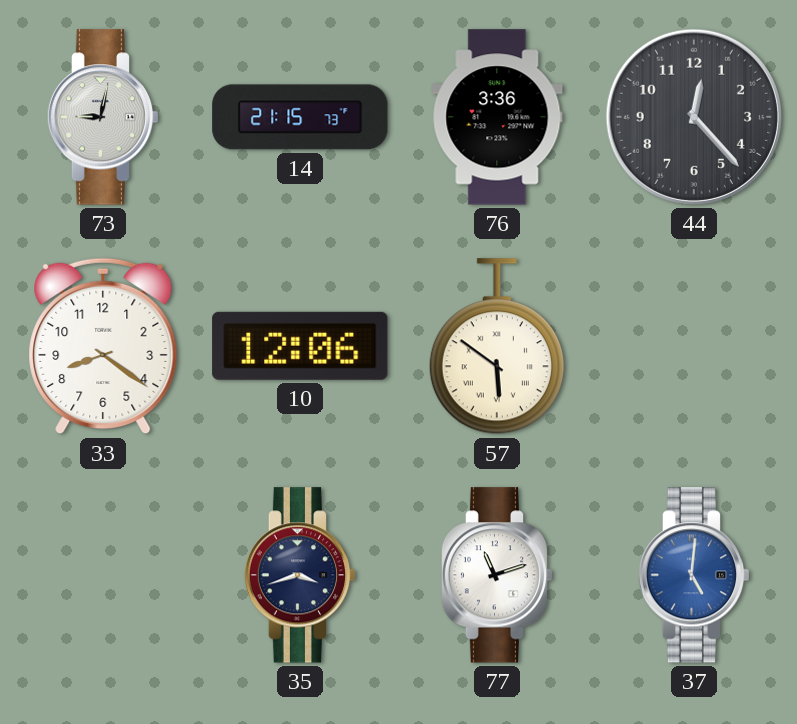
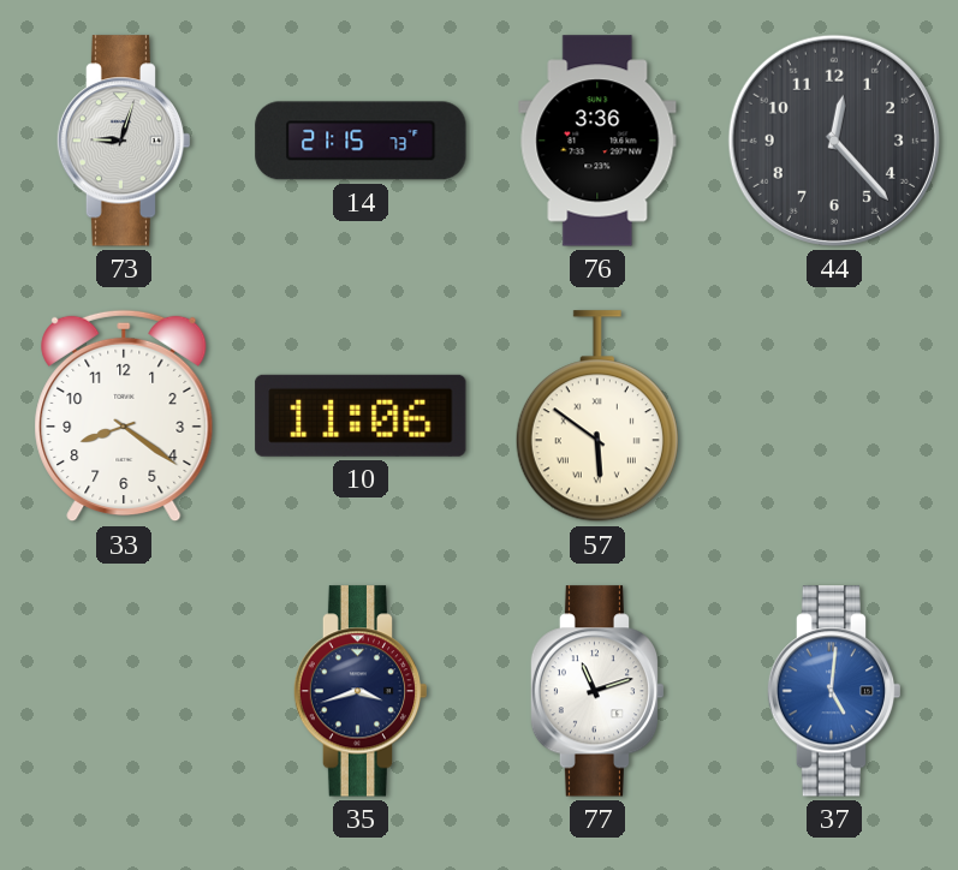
73: 9:02 -> 9:03
10: 12:06 -> 11:06
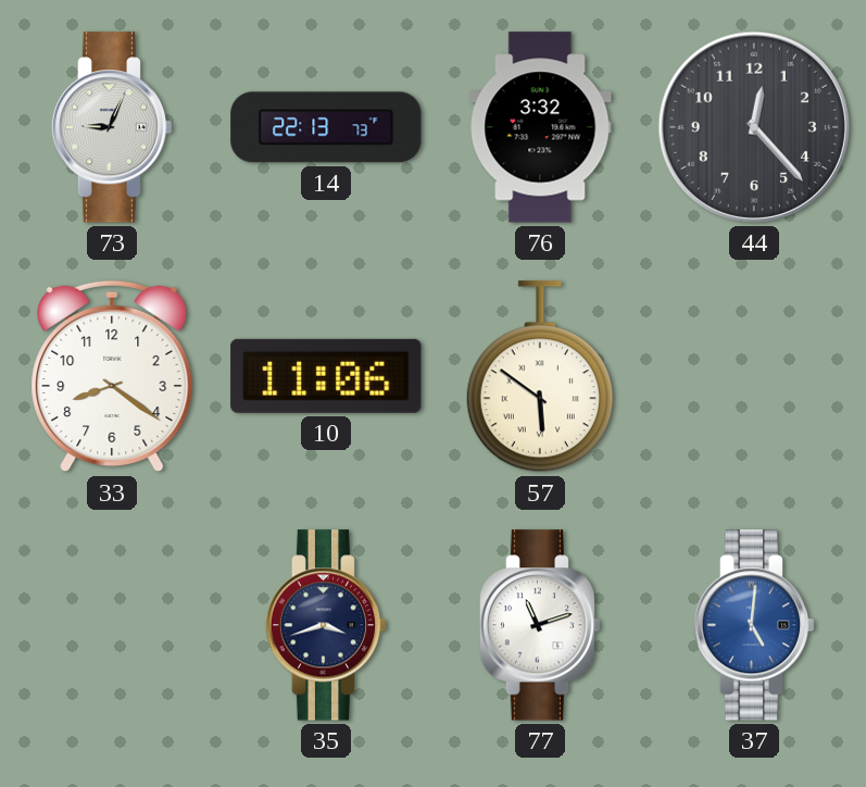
73: 9:03 -> 9:04
14: 21:15 -> 22:13
76: 3:36 -> 3:32
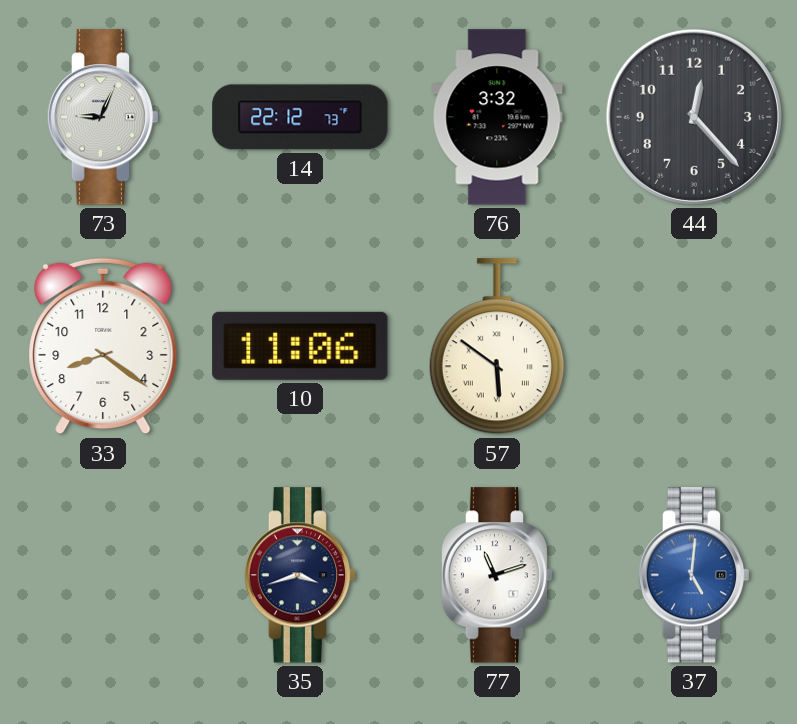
14: 22:13 -> 22:12
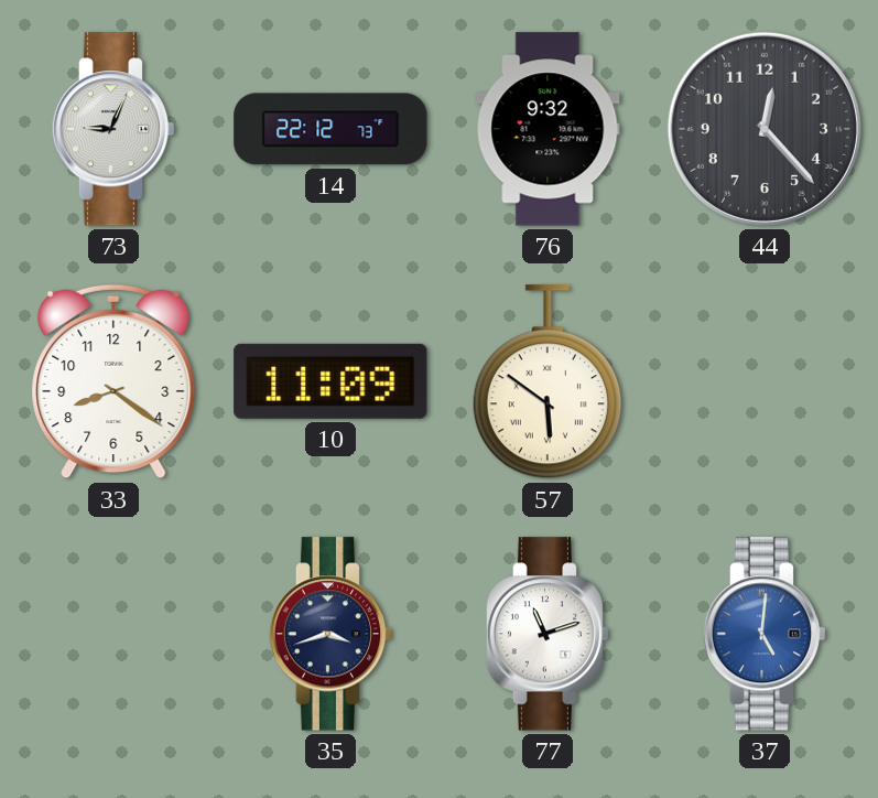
76: 3:32 -> 9:32
10: 11:06 -> 11:09
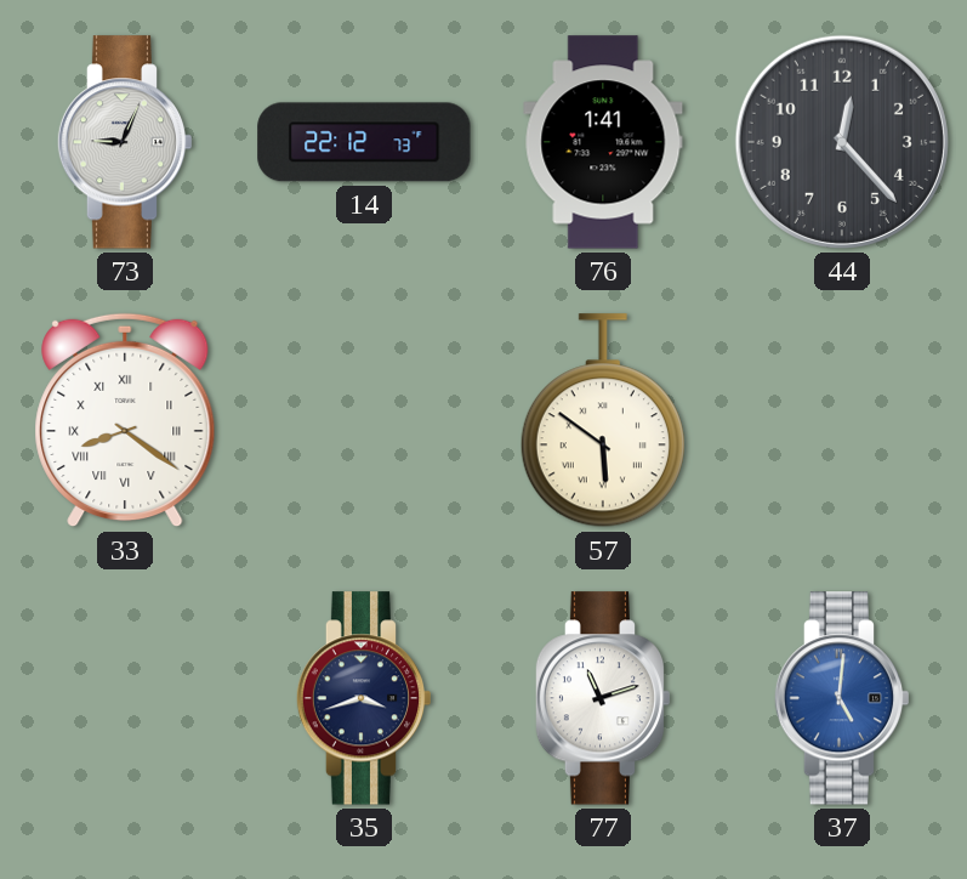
76: 9:32 -> 1:41
33 numerals: Arabic -> Roman
10: 11:09 -> none
